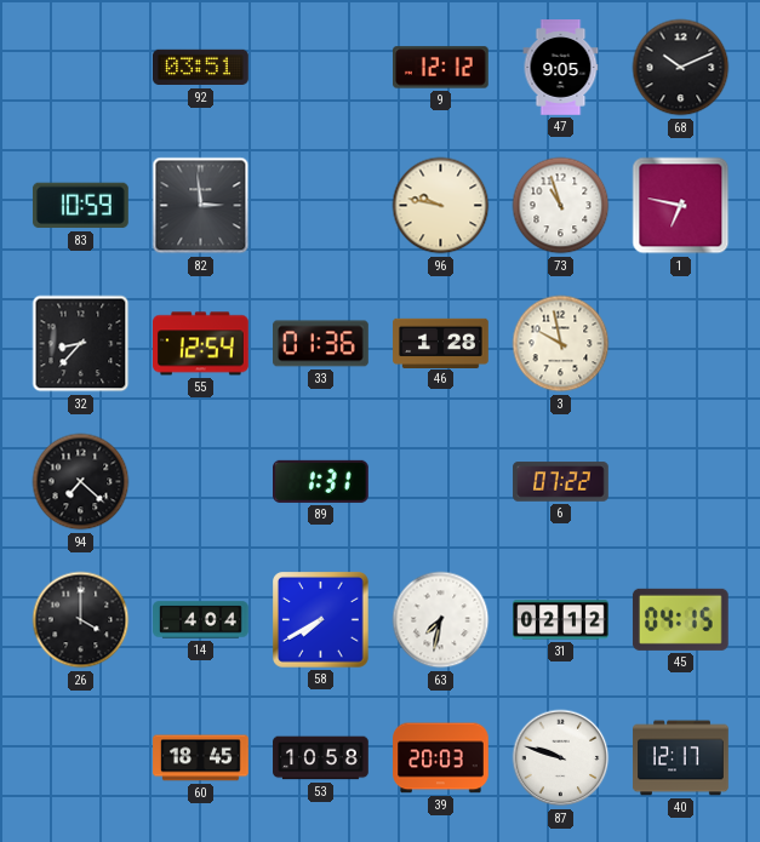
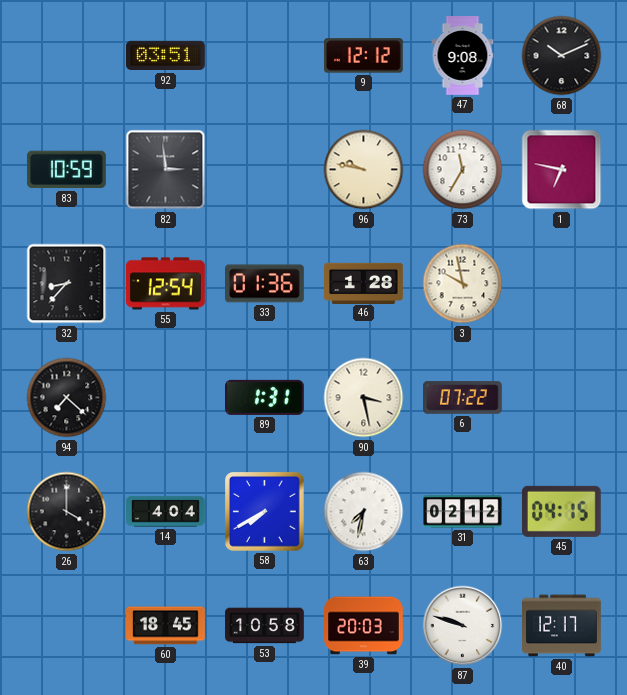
47: 9:05 -> 9:08
73: 10:57 -> 11:35
90: none -> 3:28
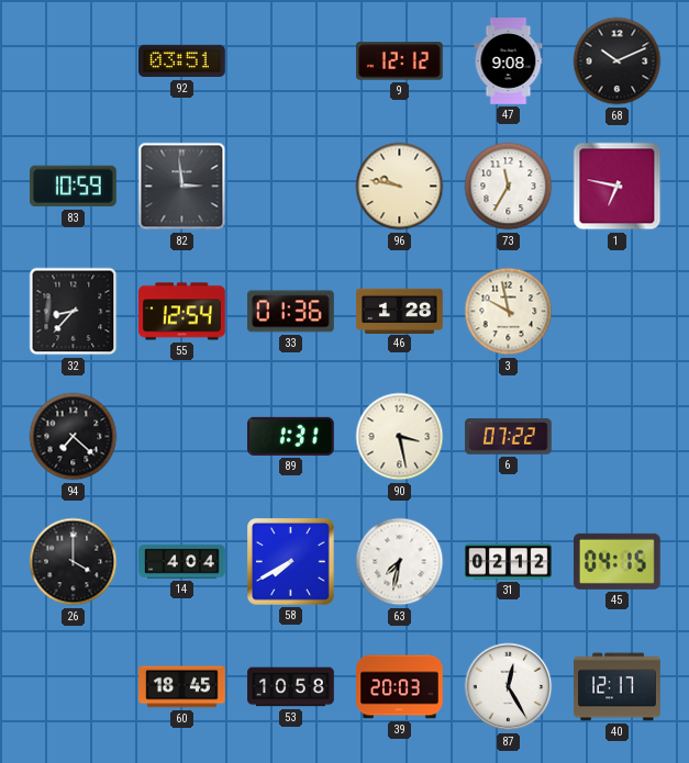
87: 9:48 -> 12:25
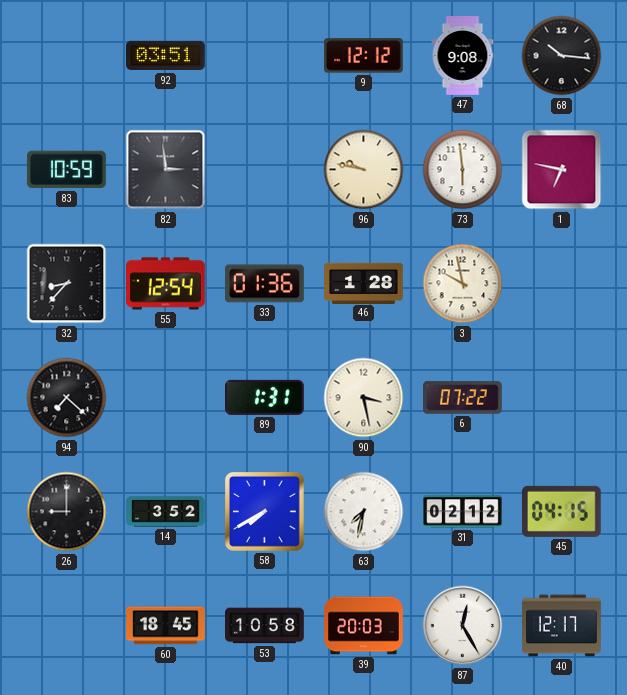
68: 10:11 -> 10:16
73: 11:35 -> 5:59
26: 4:00 -> 9:00
14: 4:04 -> 3:52
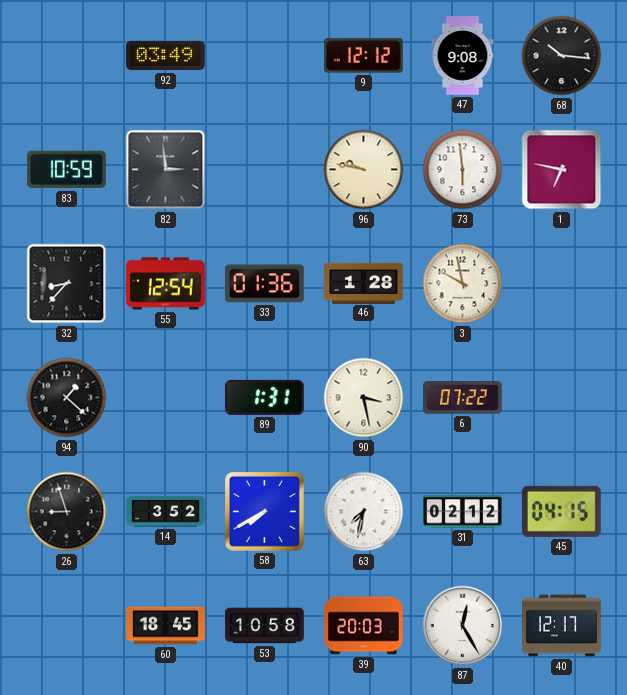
92: 03:51 -> 03:49
94: 7:22 -> 1:22
26: 9:00 -> 8:57
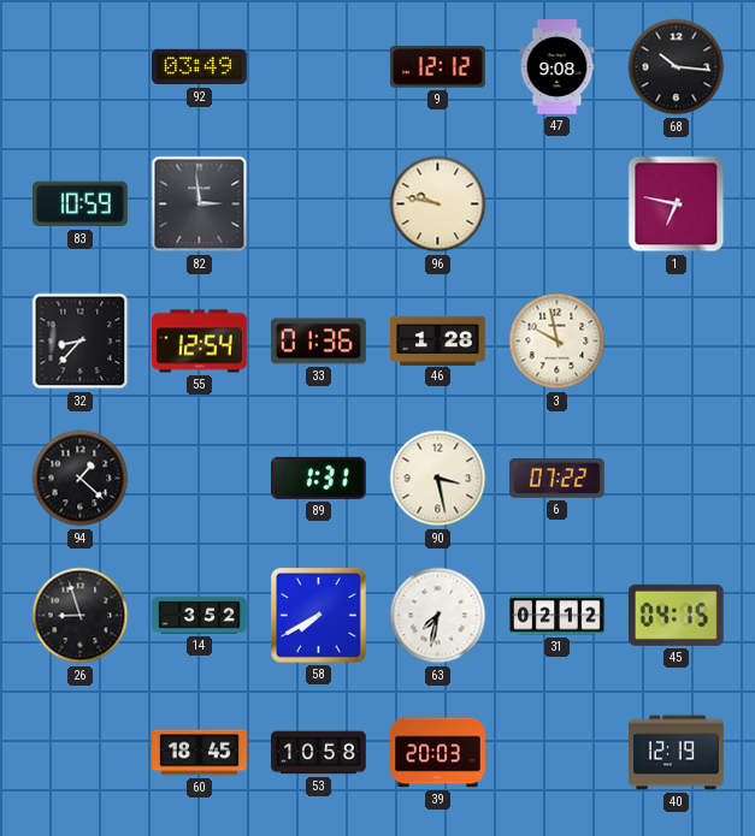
73: 5:59 -> none
87: 12:25 -> none
40: 12:17 -> 12:19
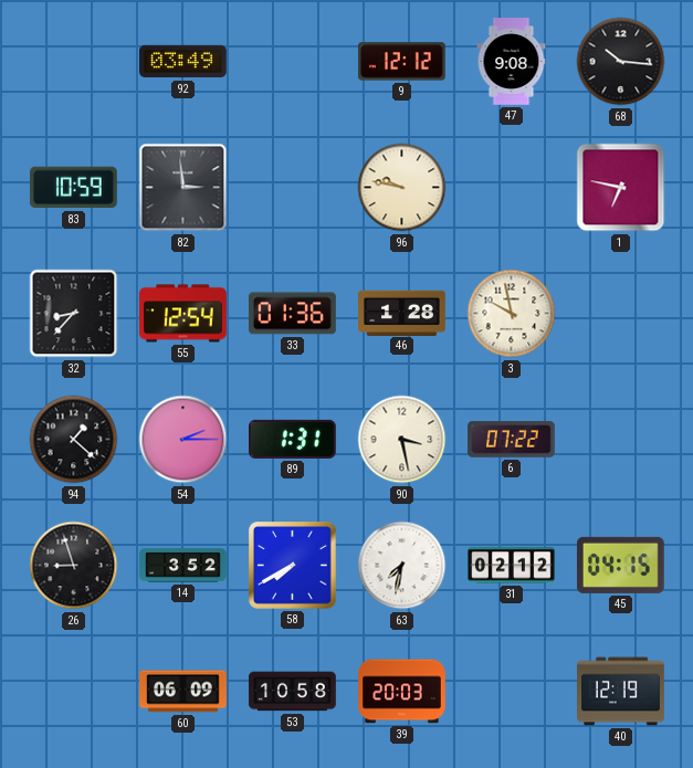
54: none -> 2:15
60: 18:45 -> 06:09
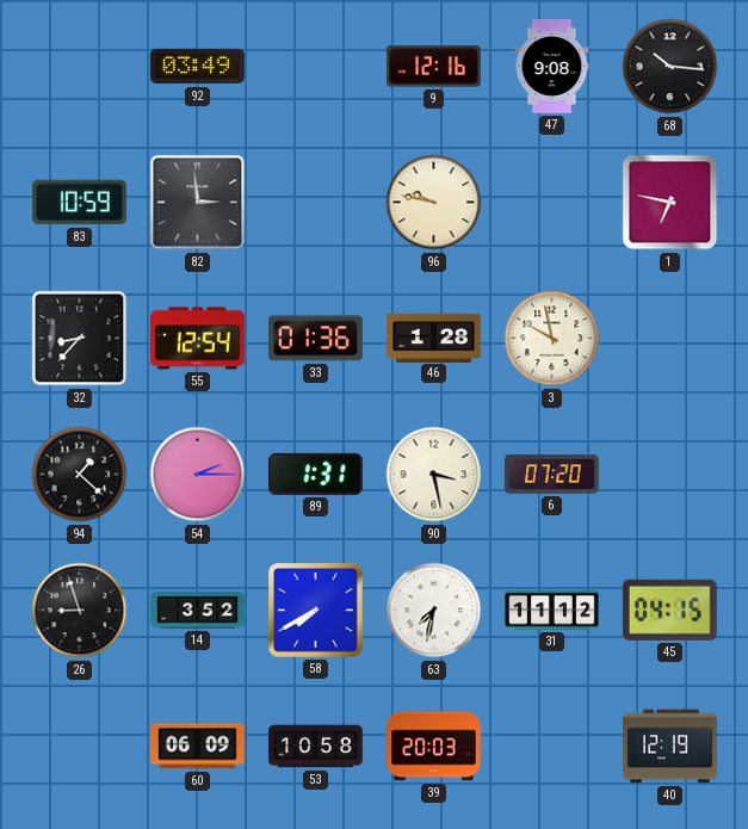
9: 12:12 -> 12:16
6: 07:22 -> 07:20
31: 02:12 -> 11:12
